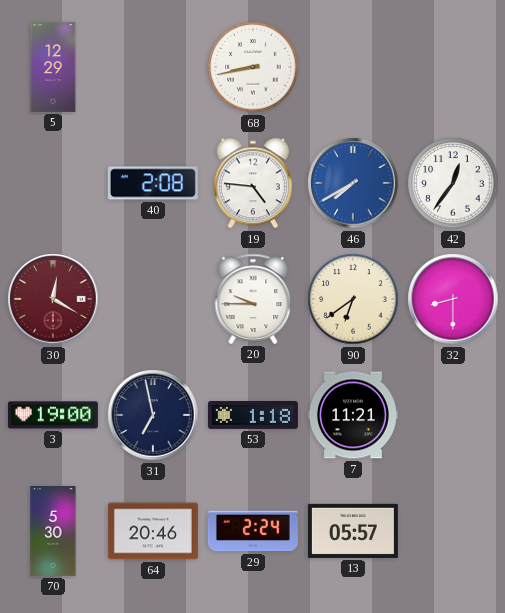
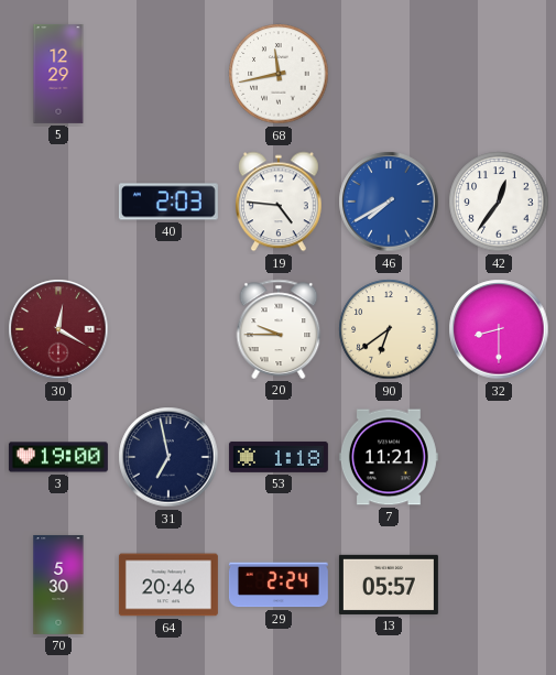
68: 8:43 -> 11:43
40: 2:08 -> 2:03
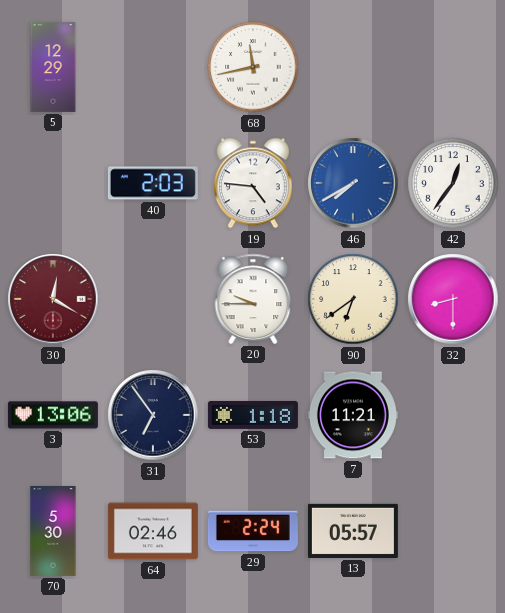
3: 19:00 -> 13:06
31: 6:58 -> 6:54
64: 20:46 -> 02:46
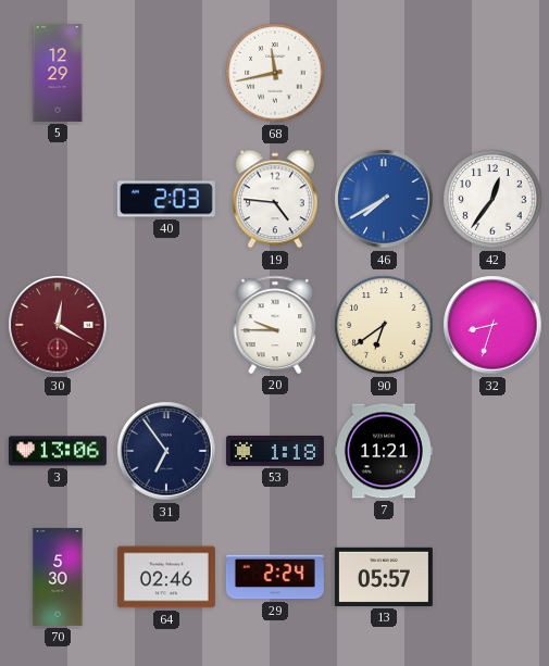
32: 8:30 -> 8:33
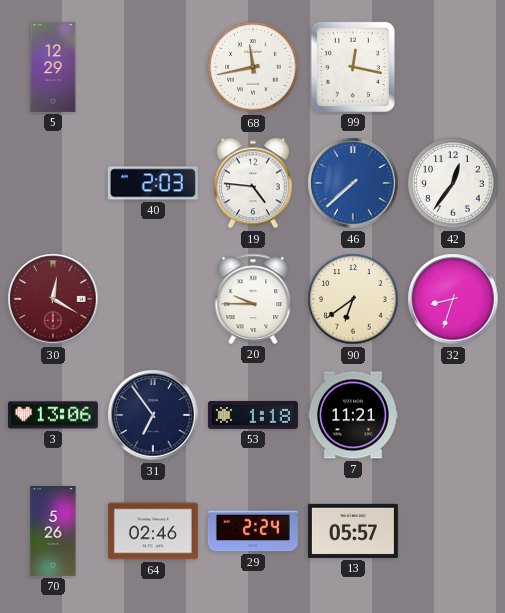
99: none -> 12:17
46: 7:40 -> 7:38
70: 5:30 -> 5:26
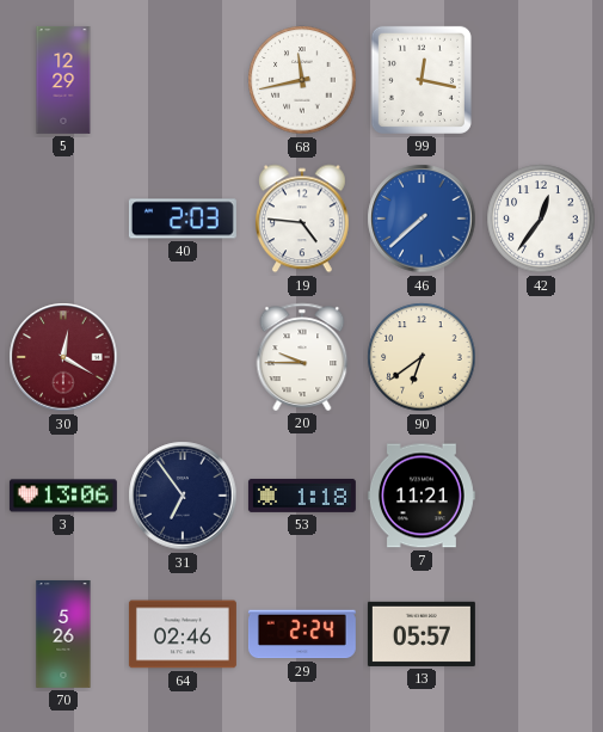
32: 8:33 -> none
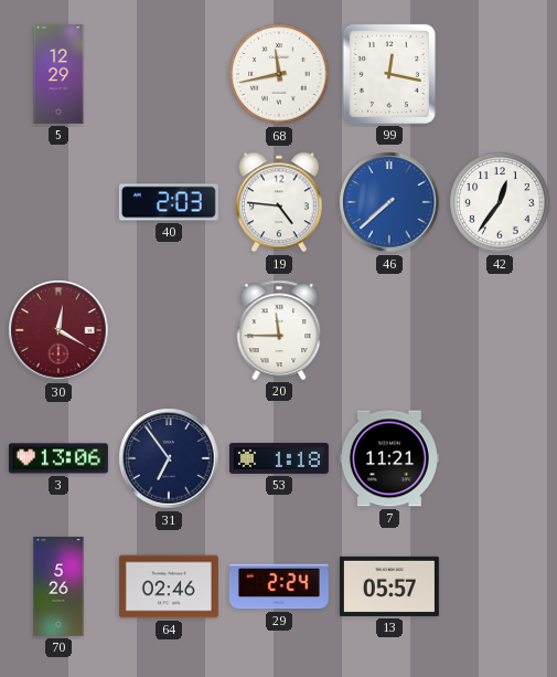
20: 9:45 -> 11:45
90: 6:39 -> none
